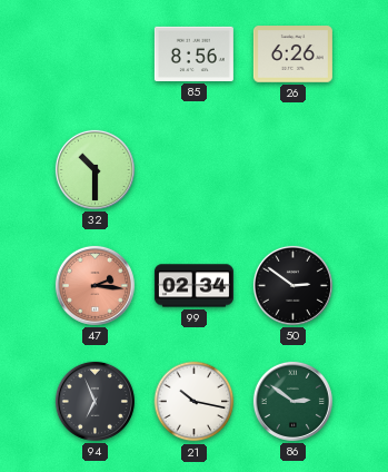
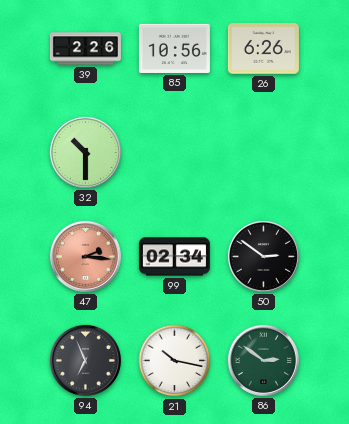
39: none -> 2:26
85: 8:56 -> 10:56
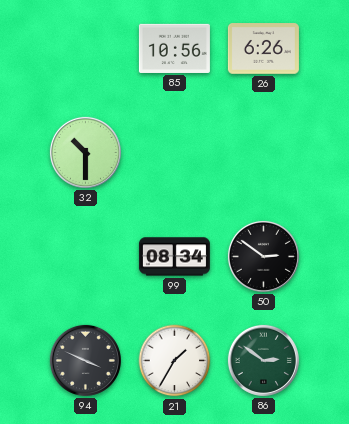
39: 2:26 -> none
47: 2:16 -> none
99: 02:34 -> 08:34
94: 6:56 -> 3:49
21: 10:17 -> 1:35
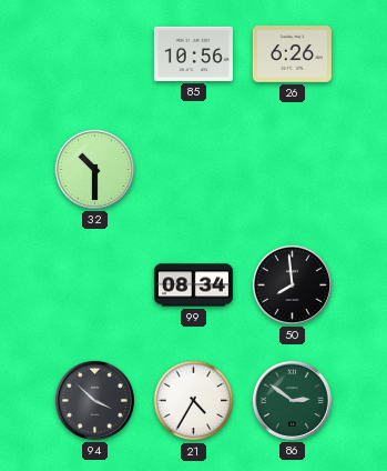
50: 2:51 -> 7:59
94: 3:49 -> 3:52
21: 1:35 -> 4:35
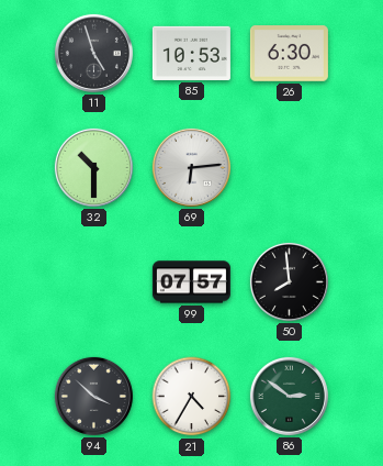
11: none -> 4:57
85: 10:56 -> 10:53
26: 6:26 -> 6:30
69: none -> 6:14
99: 08:34 -> 07:57
